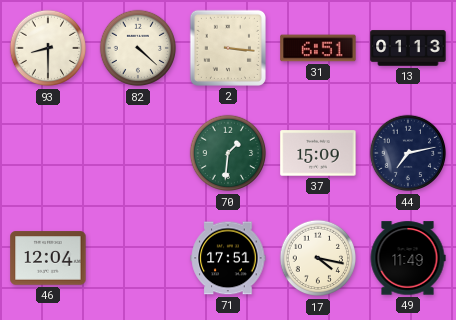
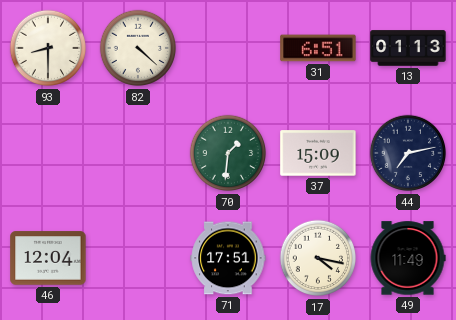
2: 3:16 -> none
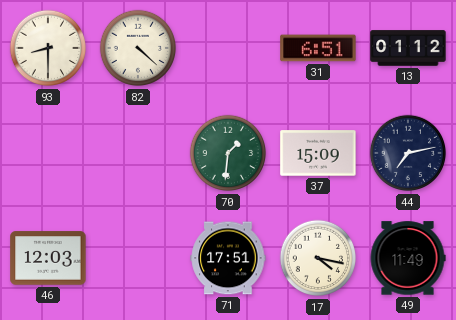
13: 01:13 -> 01:12
46: 12:04 -> 12:03
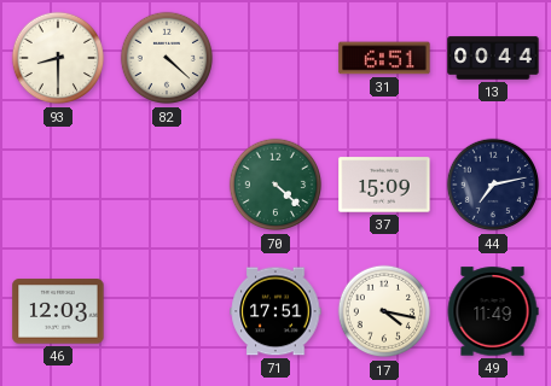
13: 01:12 -> 00:44
70: 1:31 -> 4:22
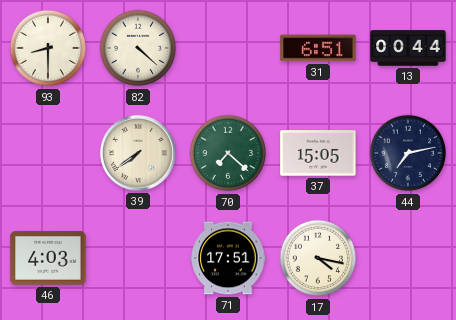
39: none -> 7:39
70: 4:22 -> 7:22
37: 15:09 -> 15:05
46: 12:03 -> 4:03
49: 11:49 -> none
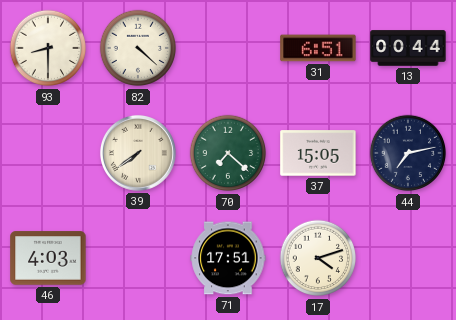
17: 4:17 -> 4:12
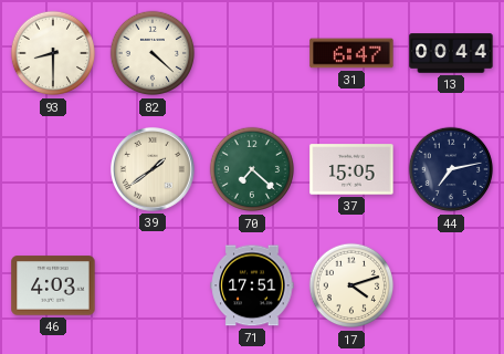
31: 6:51 -> 6:47
39: 7:39 -> 1:39
